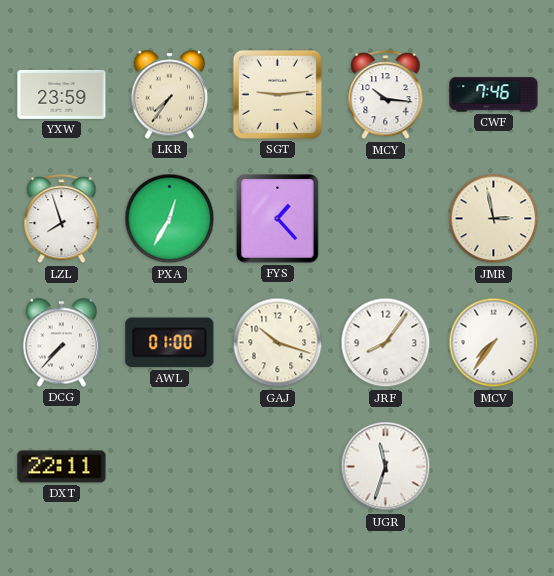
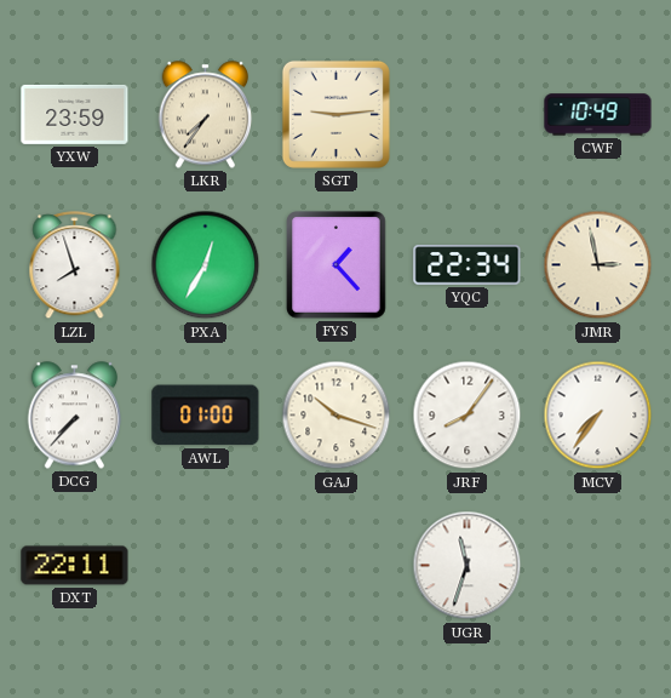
MCY: 10:16 -> none
CWF: 7:46 -> 10:49
YQC: none -> 22:34
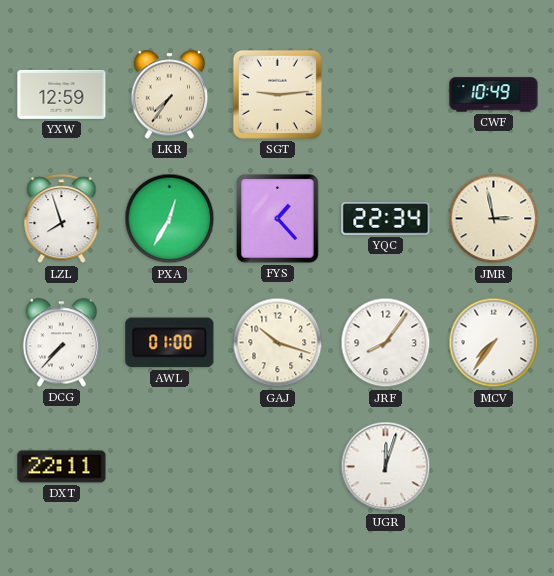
YXW: 23:59 -> 12:59
UGR: 11:33 -> 12:03
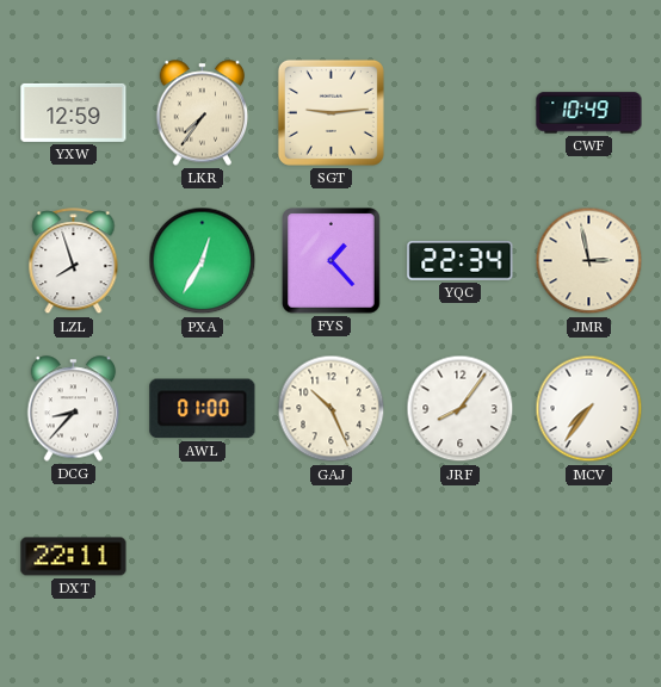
DCG: 7:37 -> 8:37
GAJ: 10:18 -> 10:26
UGR: 12:03 -> none
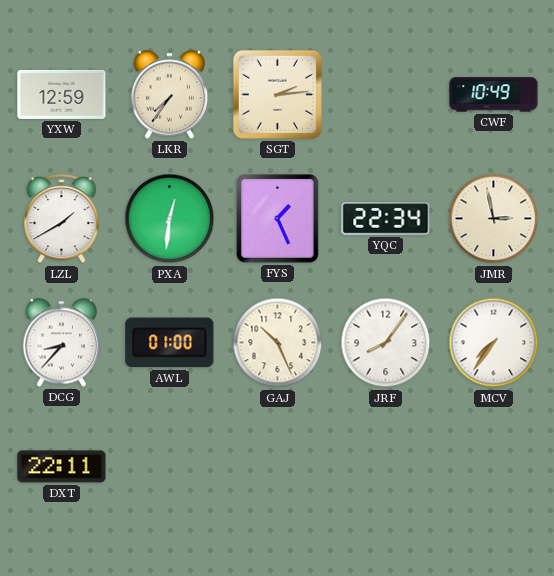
SGT: 9:14 -> 2:14
LZL: 7:57 -> 1:40
PXA: 12:35 -> 12:31
FYS: 1:23 -> 1:26
